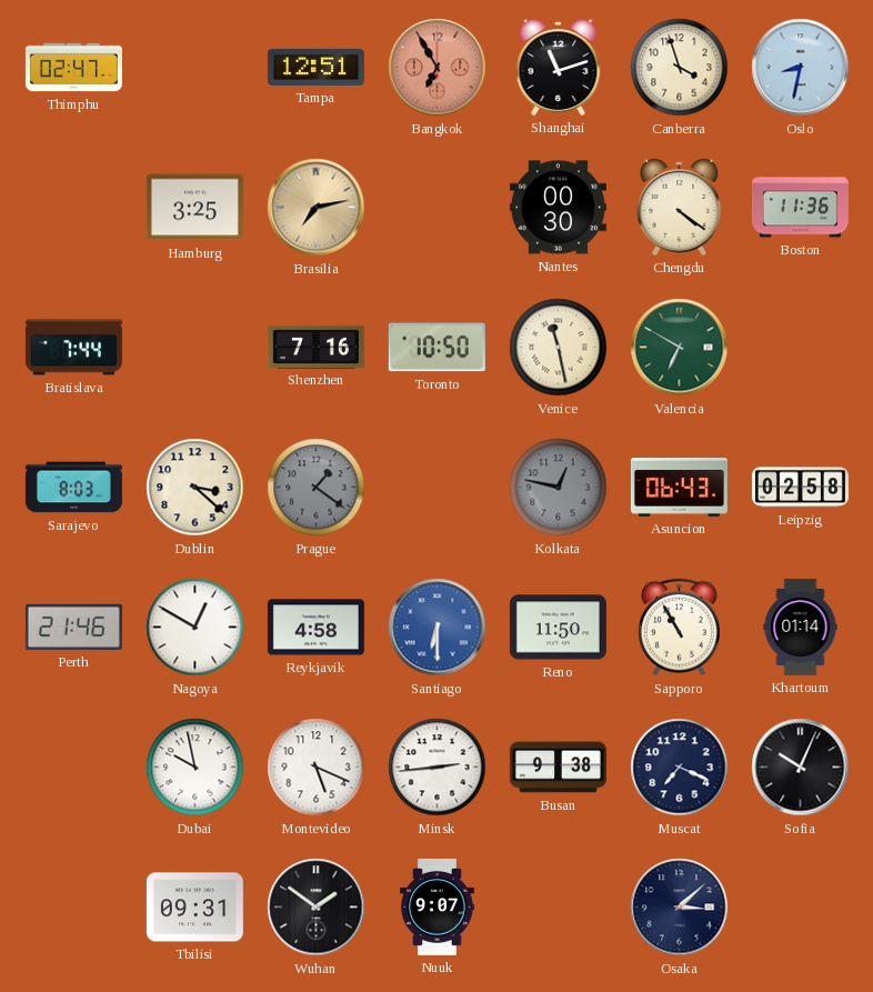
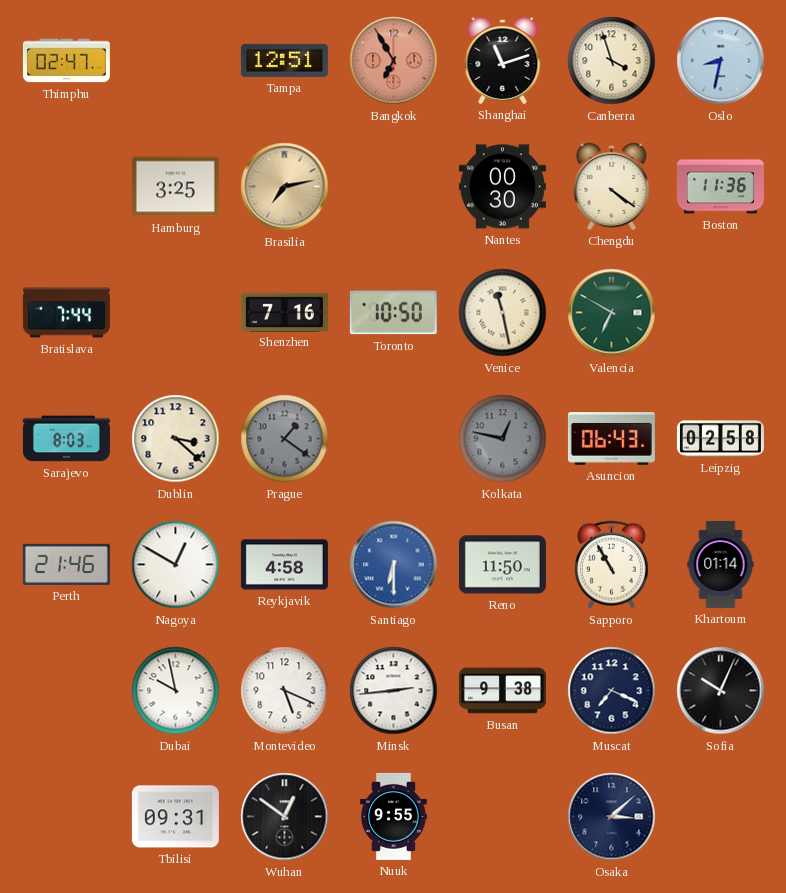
Wuhan: 1:51 -> 12:51
Nuuk: 9:07 -> 9:55
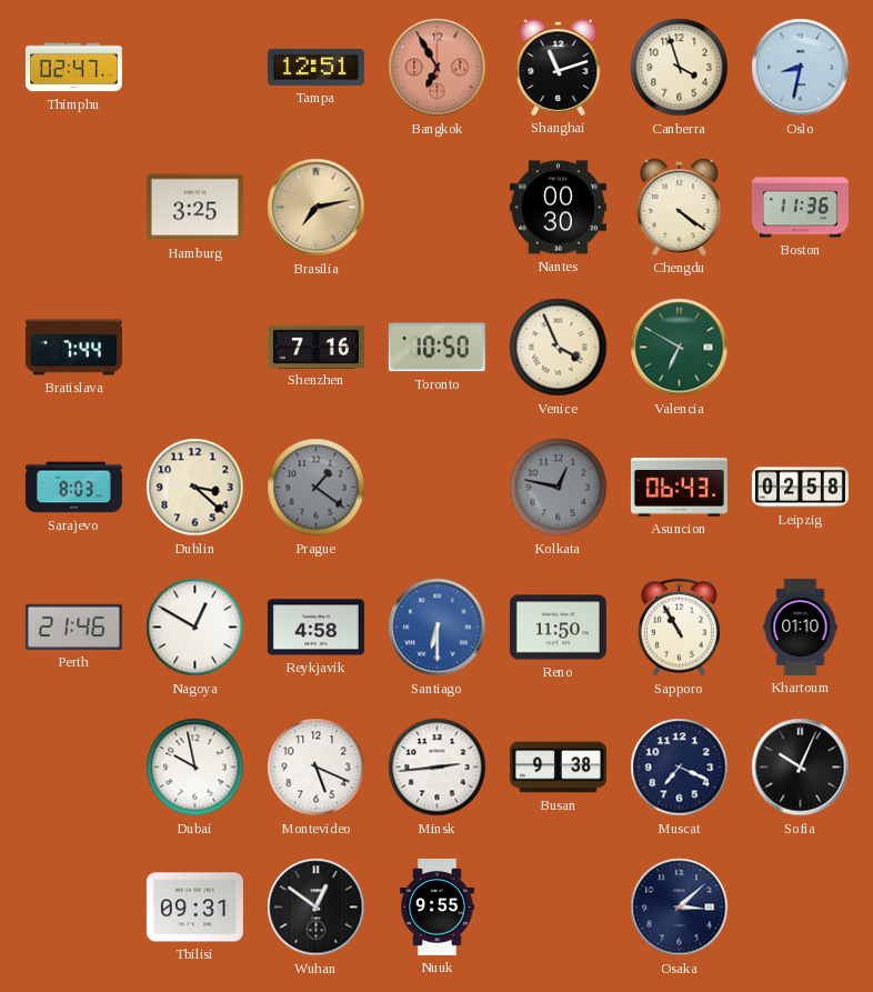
Venice: 11:28 -> 3:56
Khartoum: 01:14 -> 01:10
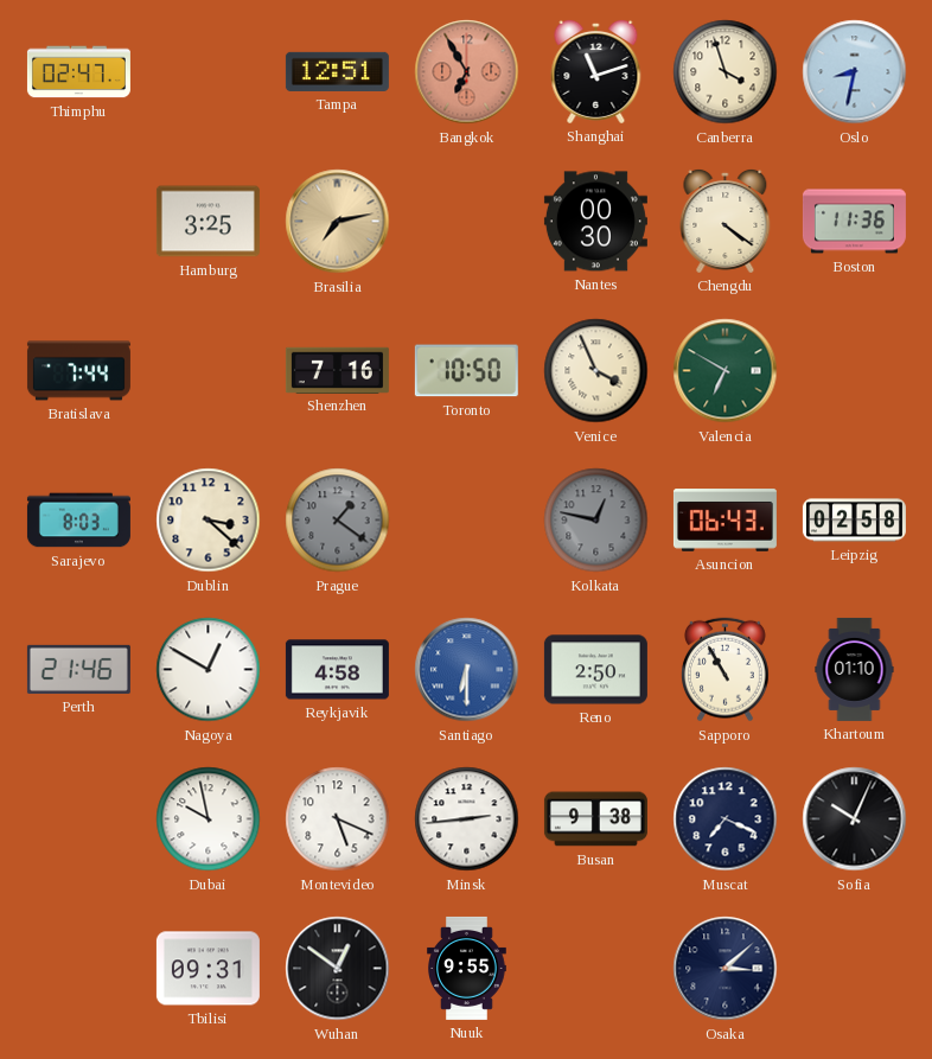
Reno: 11:50 -> 2:50
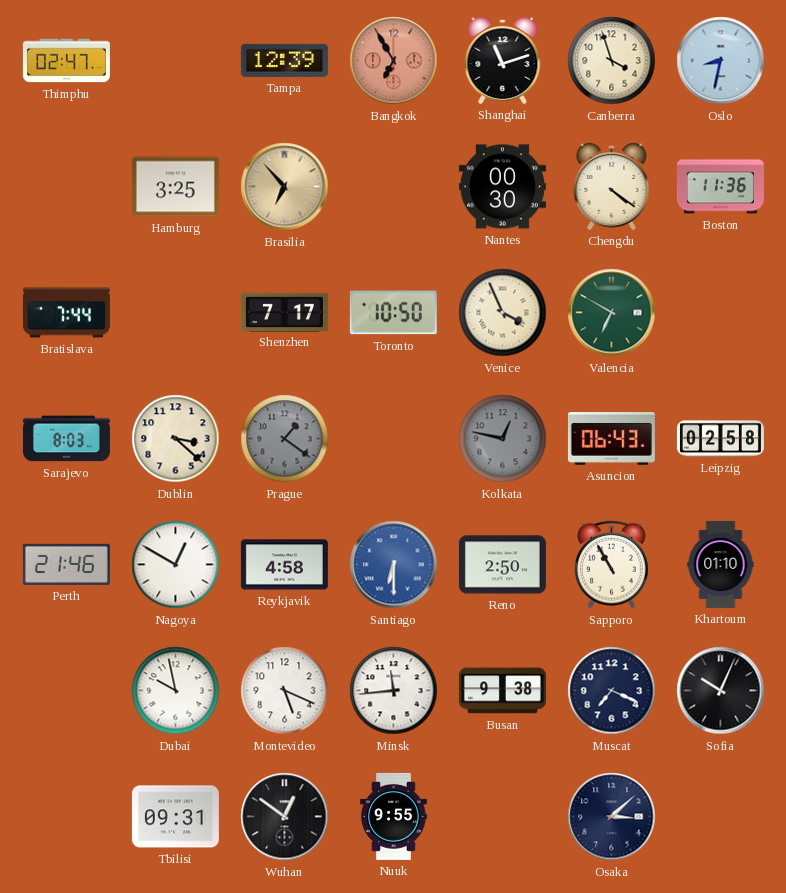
Tampa: 12:51 -> 12:39
Brasilia: 7:13 -> 6:53
Shenzhen: 7:16 -> 7:17
Minsk: 2:44 -> 11:44
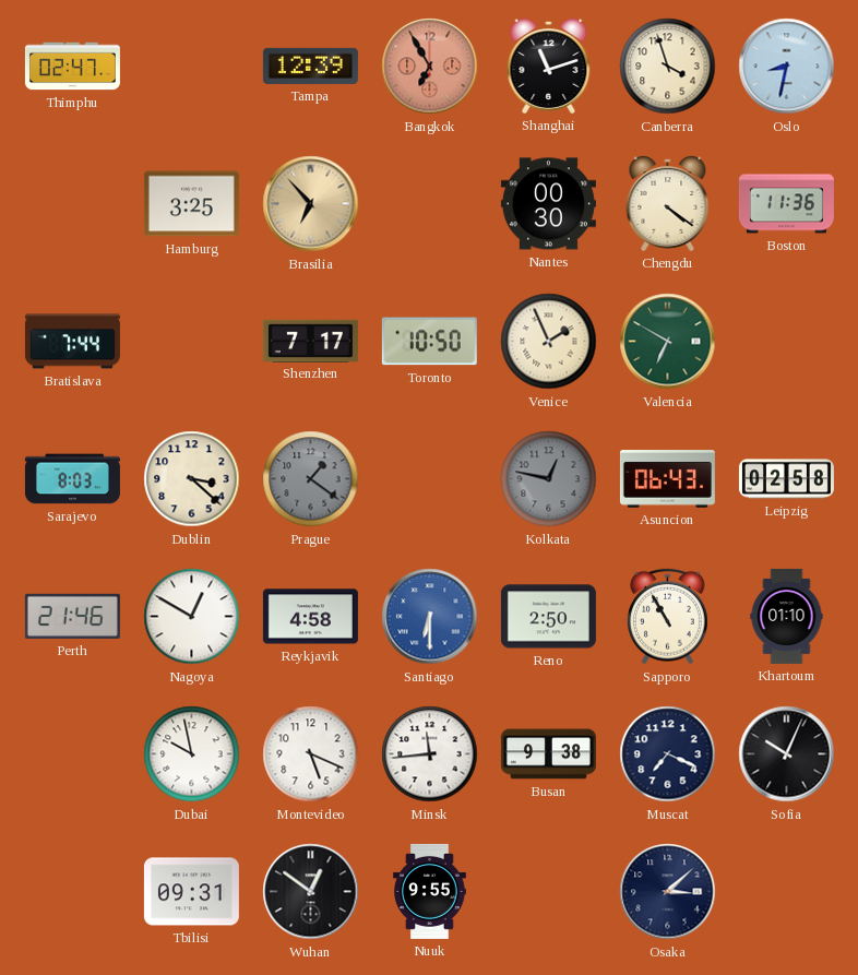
Venice: 3:56 -> 1:56
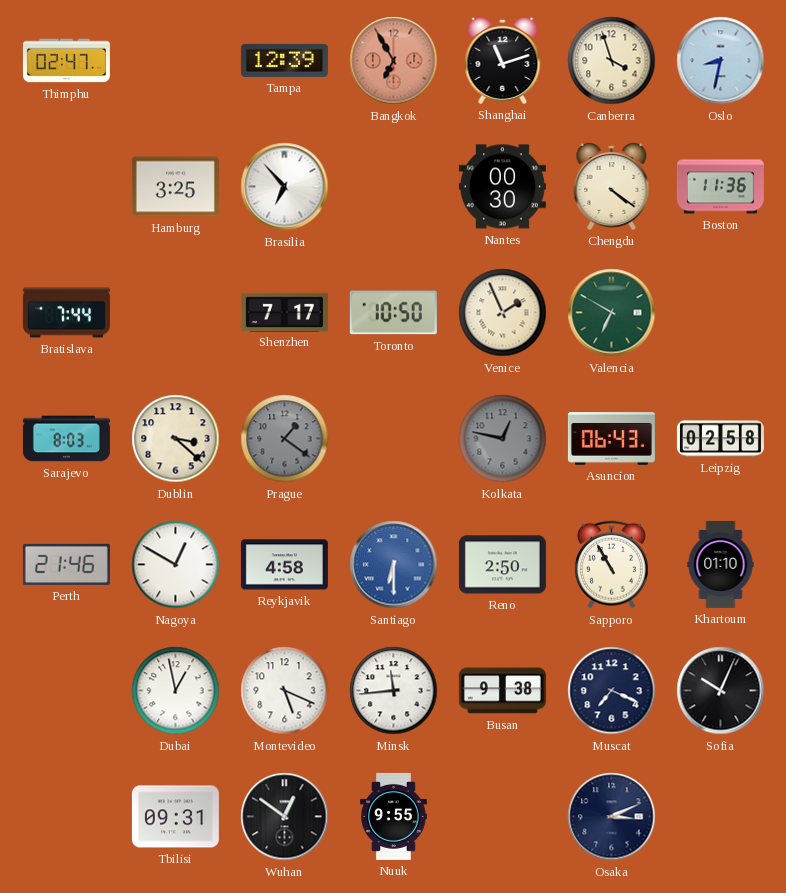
Brasilia dial: champagne -> white
Dubai: 9:58 -> 12:58
Osaka: 3:08 -> 3:11
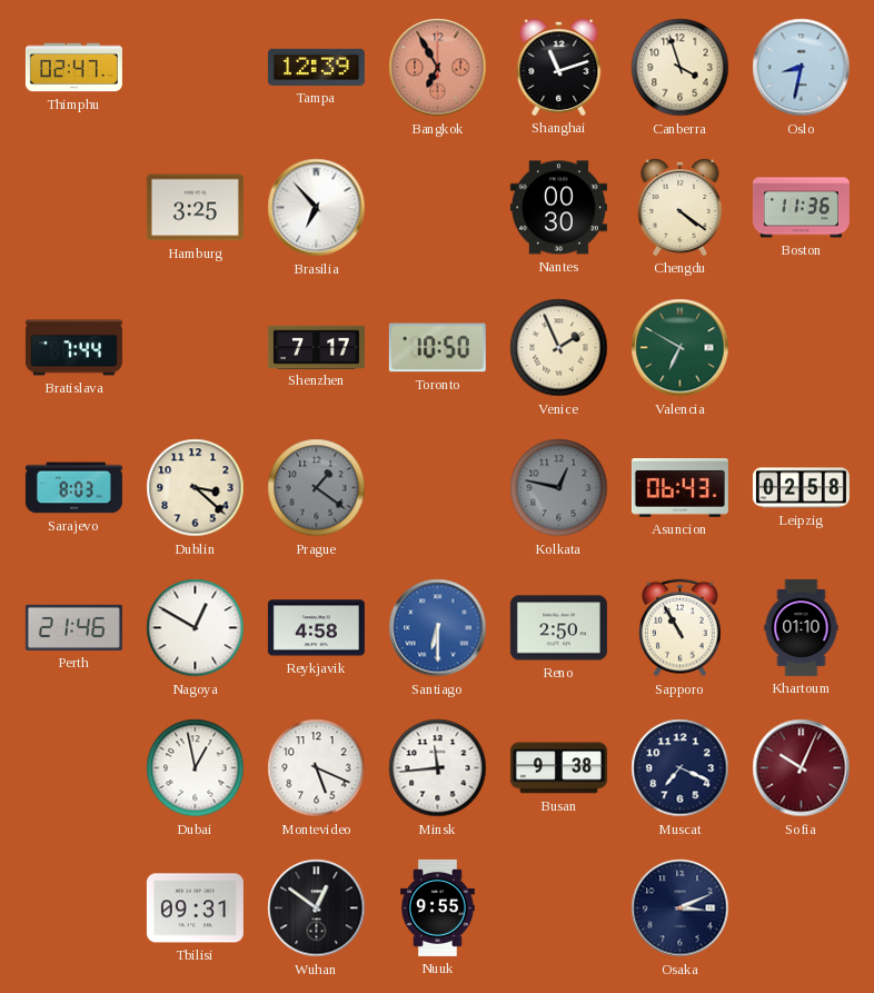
Sofia dial: black -> burgundy
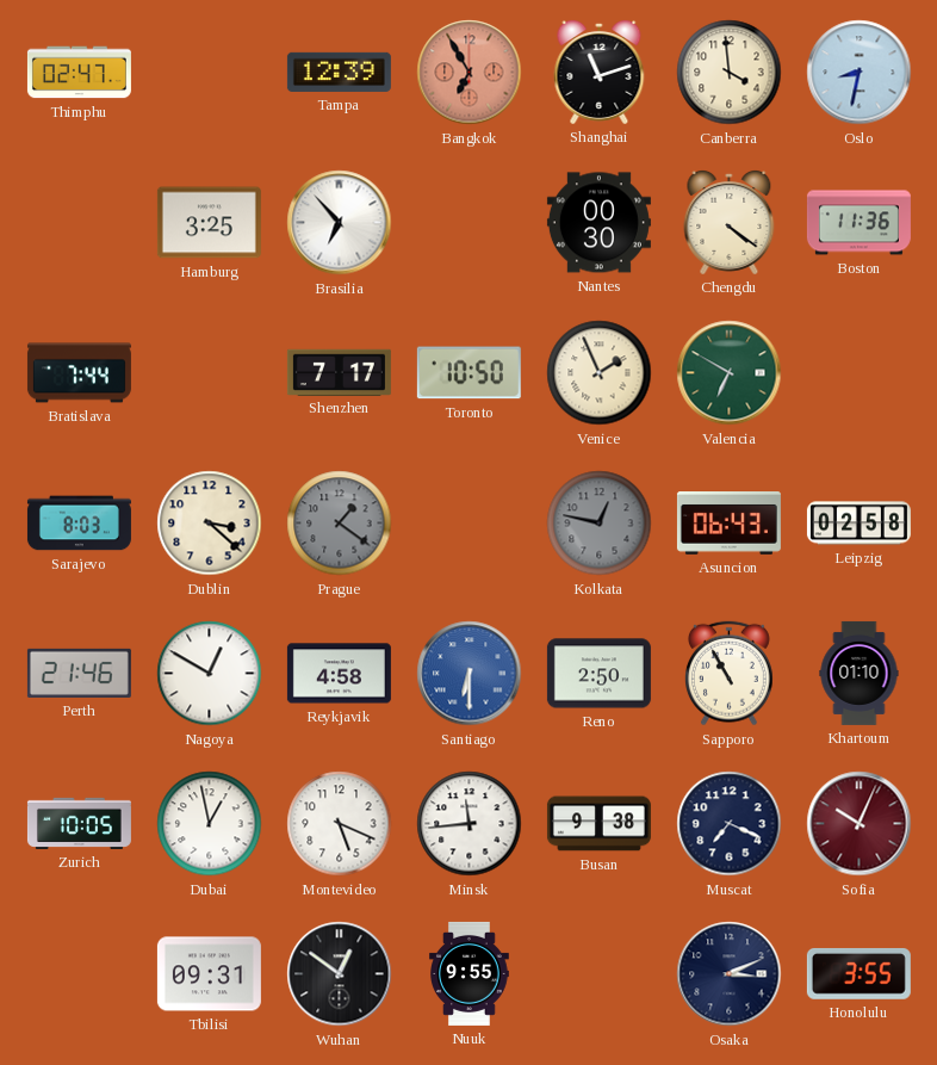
Canberra: 3:57 -> 3:59
Zurich: none -> 10:05
Honolulu: none -> 3:55
